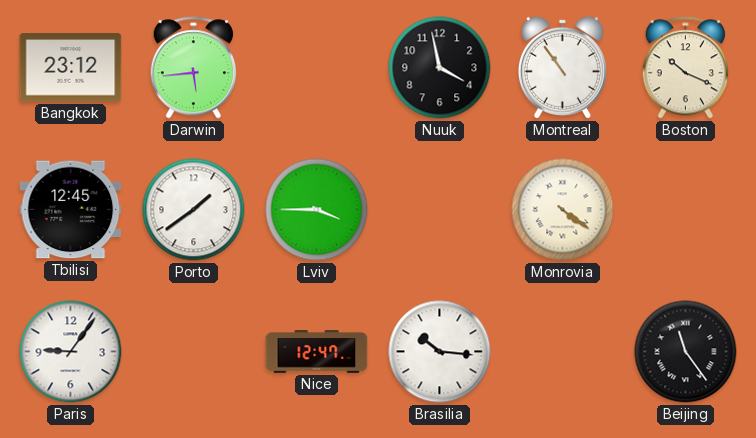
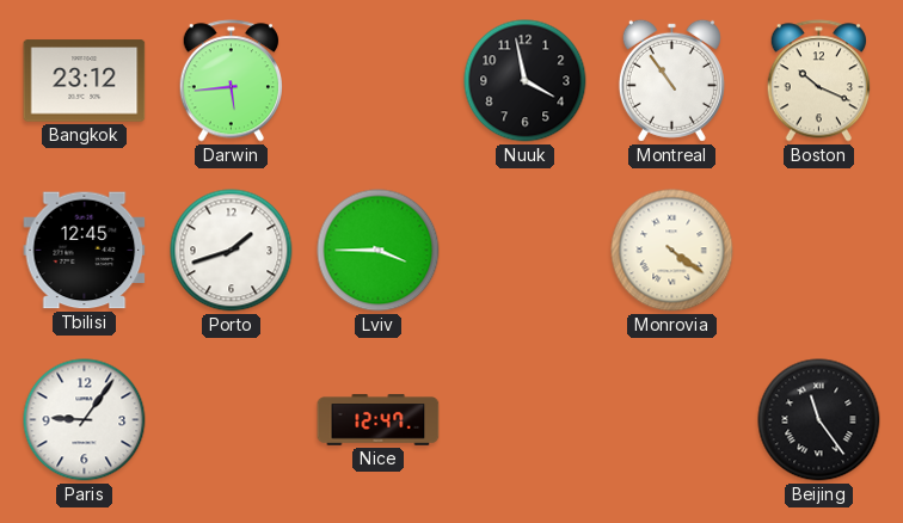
Porto: 1:39 -> 1:42
Brasilia: 10:16 -> none
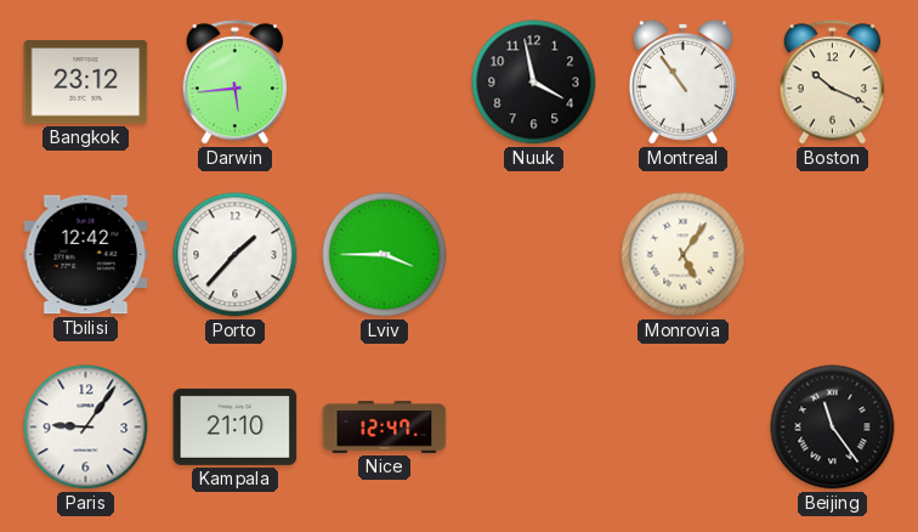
Tbilisi: 12:45 -> 12:42
Porto: 1:42 -> 1:37
Monrovia: 4:21 -> 5:06
Kampala: none -> 21:10
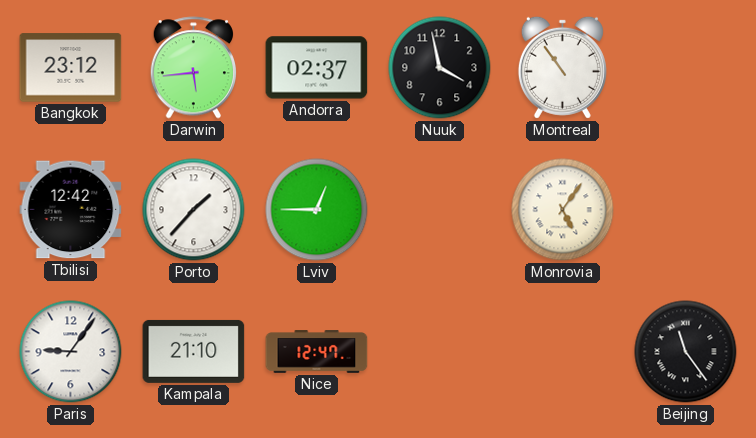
Andorra: none -> 02:37
Boston: 10:19 -> none
Lviv: 3:45 -> 12:45
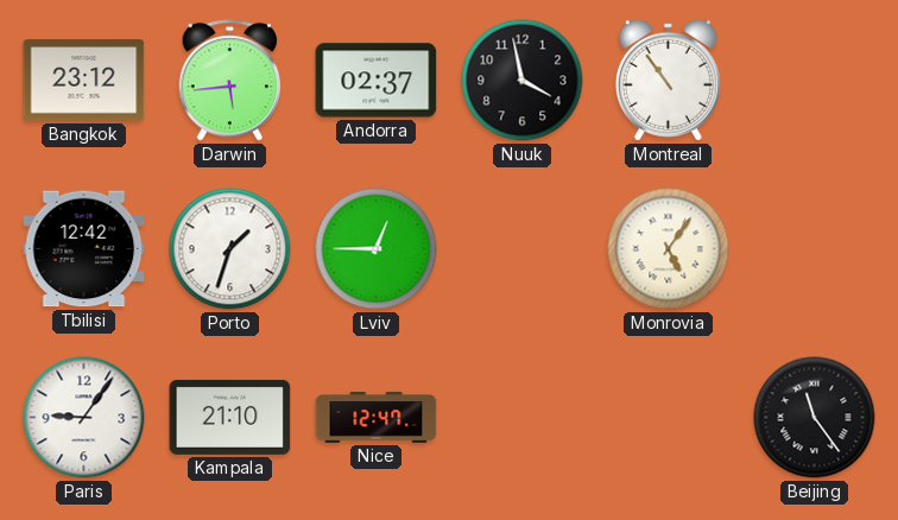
Porto: 1:37 -> 1:33
